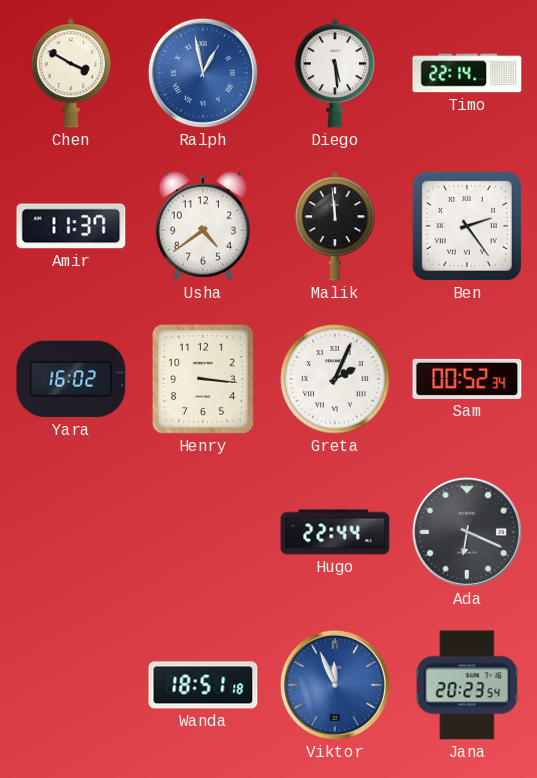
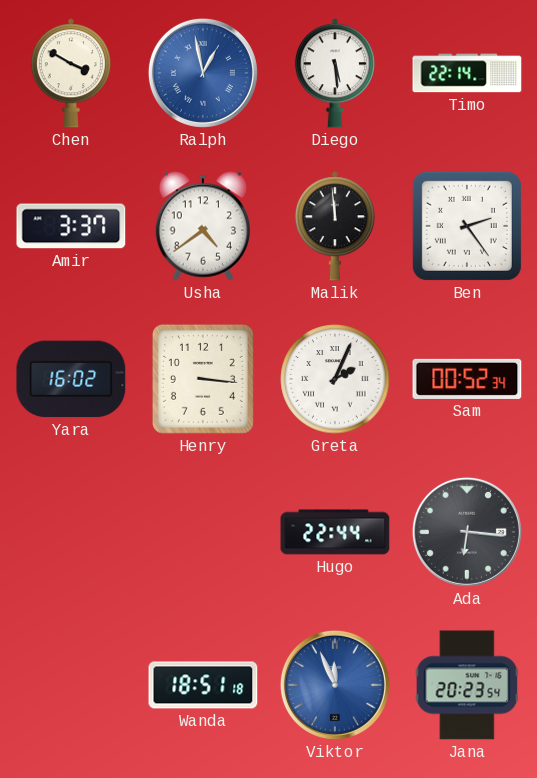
Amir: 11:37 -> 3:37
Ada: 6:19 -> 6:16
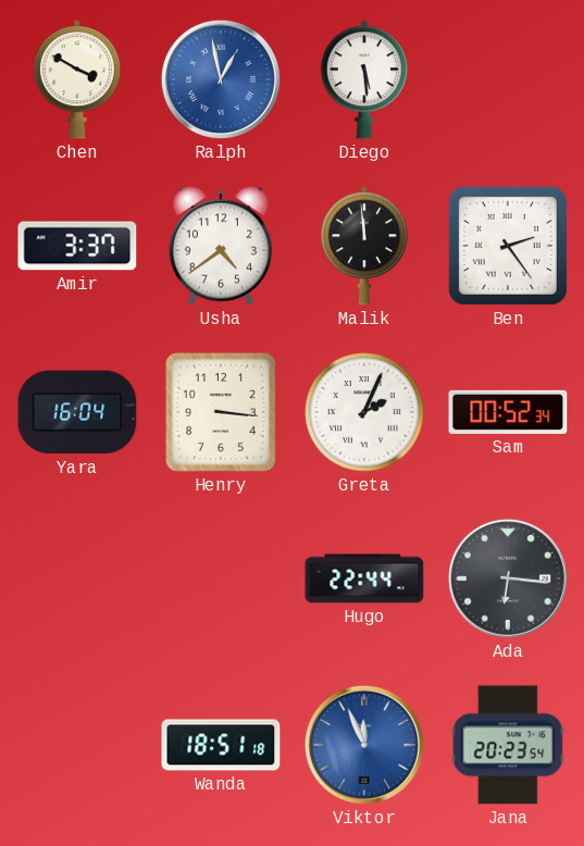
Timo: 22:14 -> none
Yara: 16:02 -> 16:04
